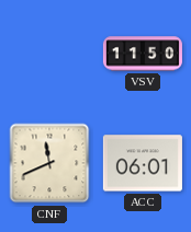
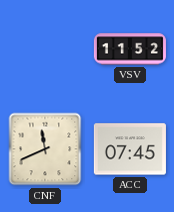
VSV: 11:50 -> 11:52
ACC: 06:01 -> 07:45
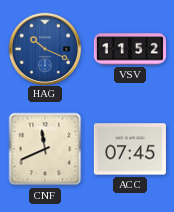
HAG: none -> 10:19
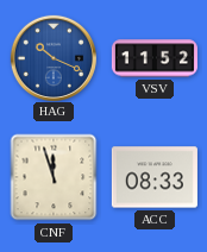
CNF: 11:41 -> 11:57
ACC: 07:45 -> 08:33
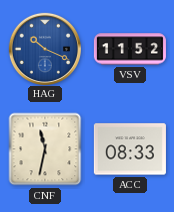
CNF: 11:57 -> 11:32
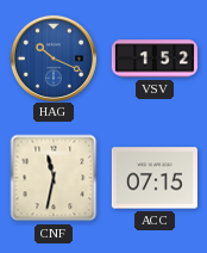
VSV: 11:52 -> 1:52
ACC: 08:33 -> 07:15
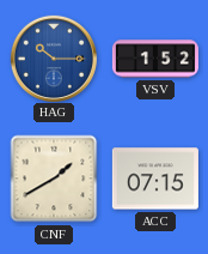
HAG: 10:19 -> 10:15
CNF: 11:32 -> 1:40
